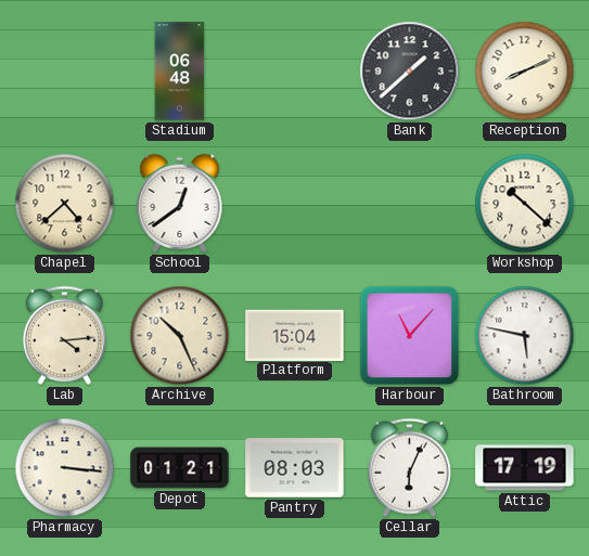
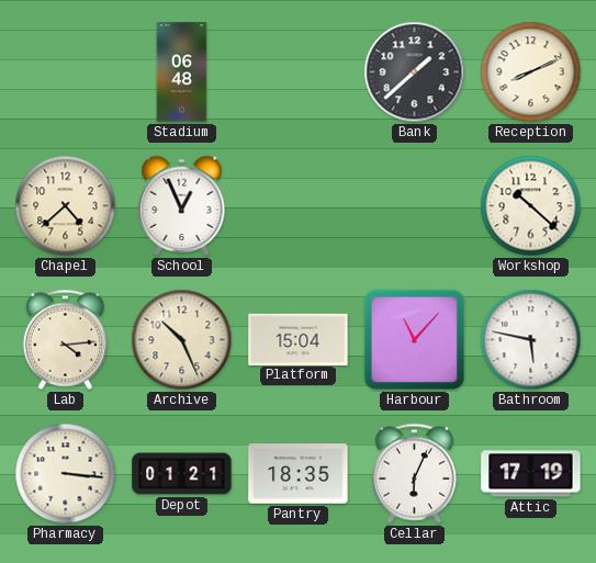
School: 12:39 -> 12:56
Pantry: 08:03 -> 18:35
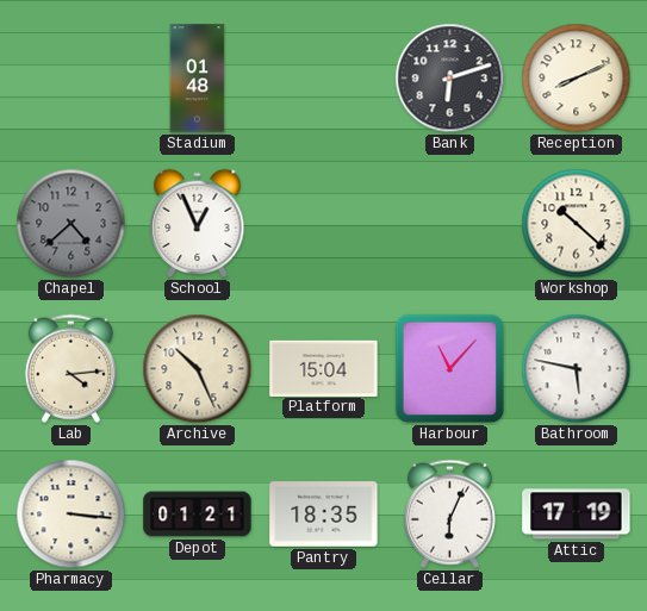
Stadium: 06:48 -> 01:48
Bank: 1:38 -> 6:12
Chapel dial: cream -> grey
